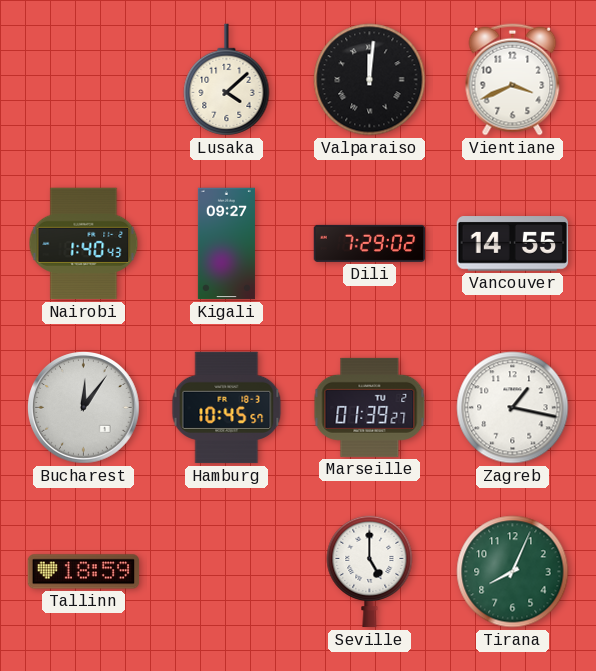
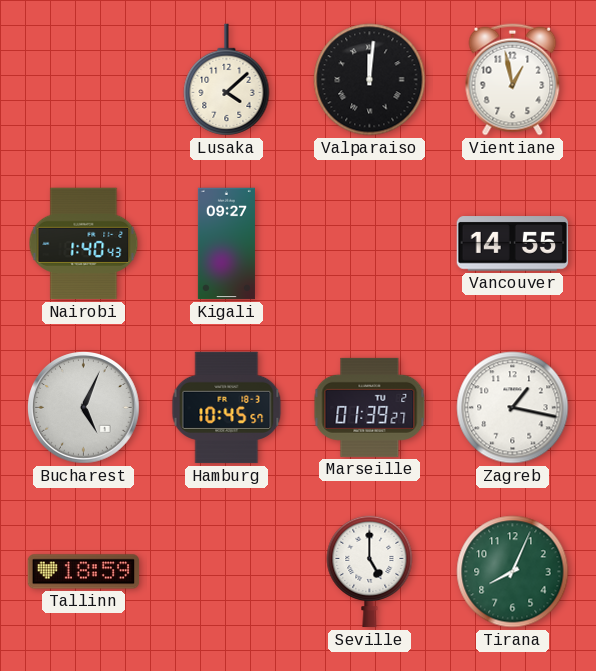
Vientiane: 3:41 -> 12:58
Dili: 7:29 -> none
Bucharest: 12:06 -> 5:04
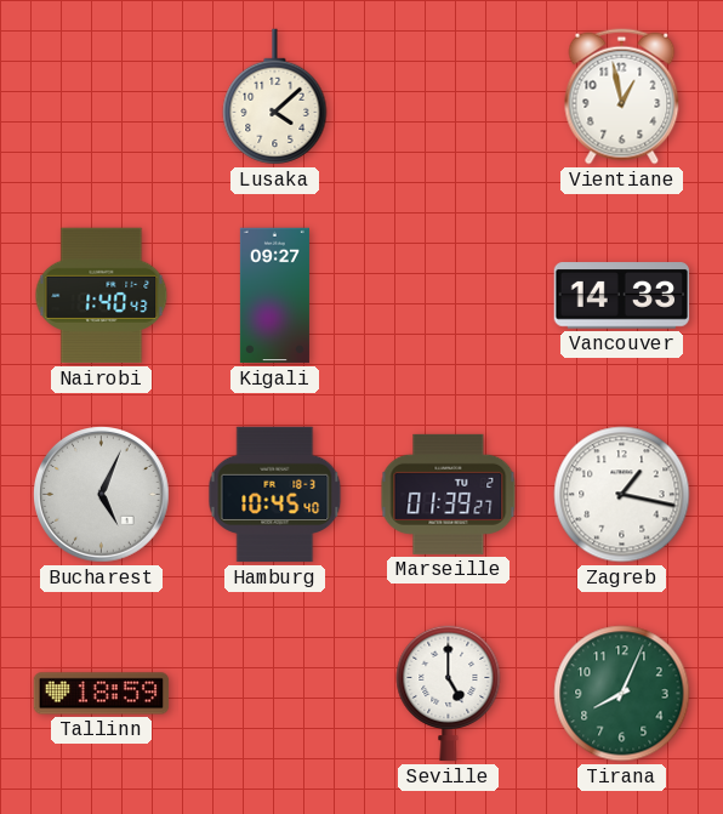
Valparaiso: 12:01 -> none
Vancouver: 14:55 -> 14:33
Hamburg: 10:45:57 -> 10:45:40
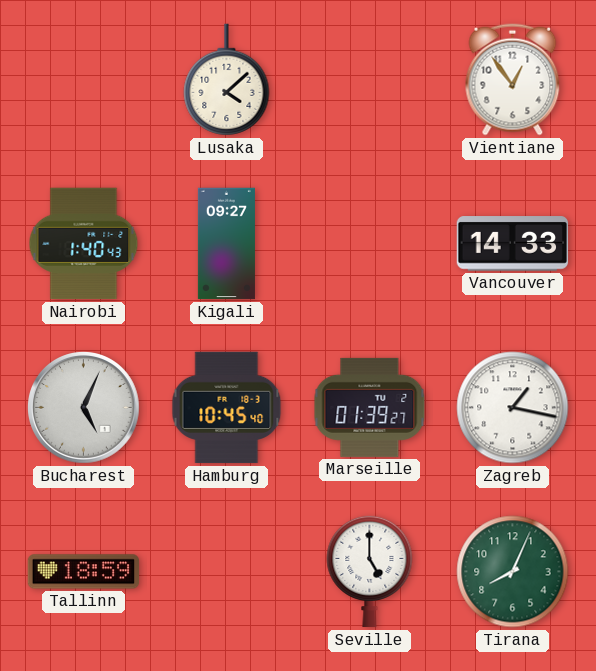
Vientiane: 12:58 -> 12:54
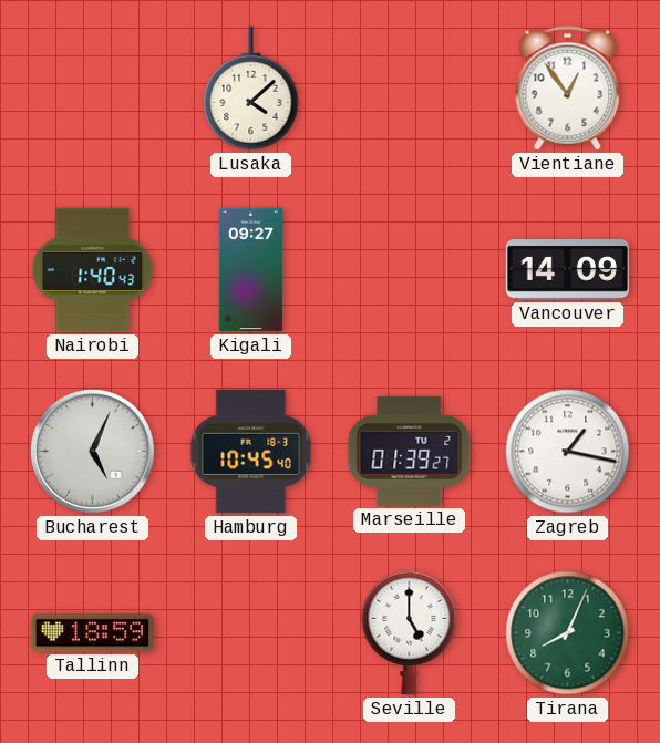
Vancouver: 14:33 -> 14:09
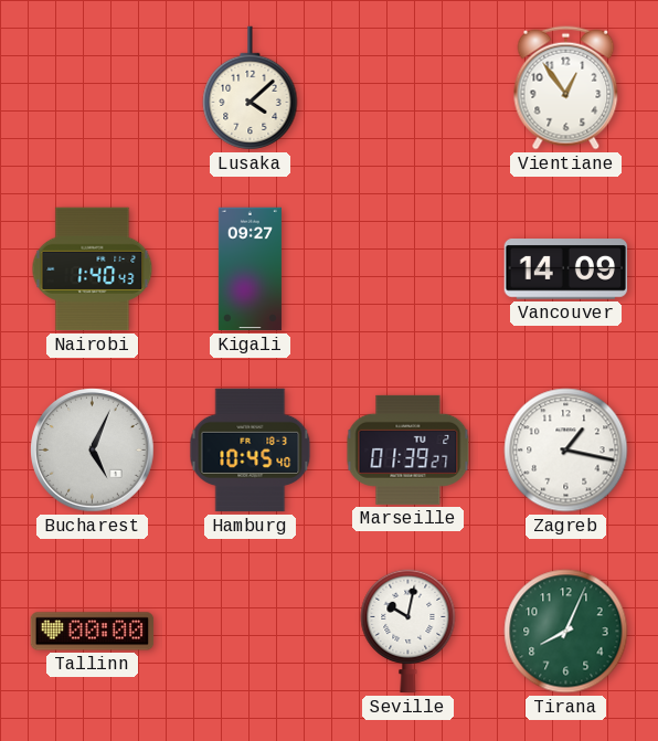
Tallinn: 18:59 -> 00:00
Seville: 5:00 -> 10:02
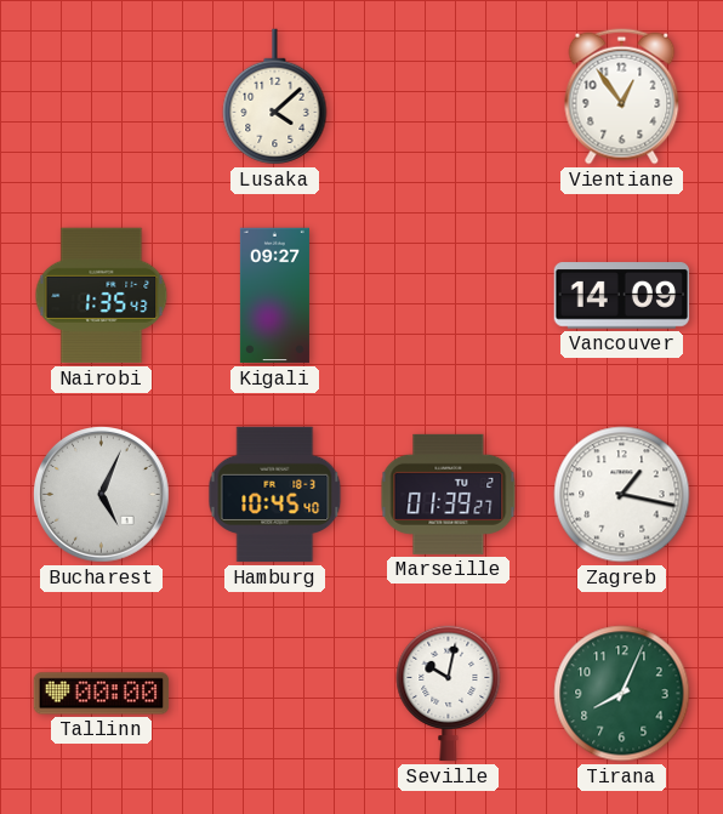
Nairobi: 1:40 -> 1:35
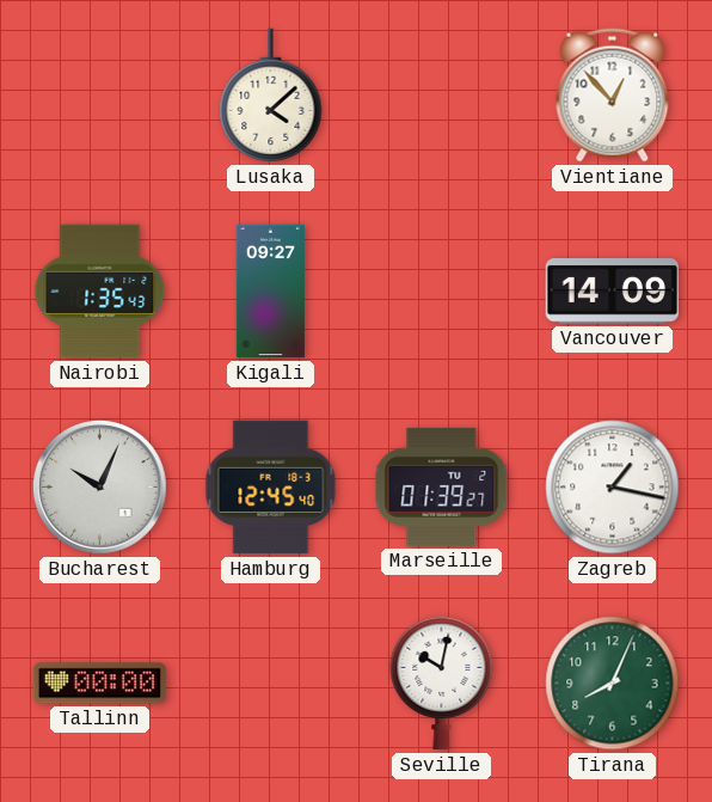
Vientiane: 12:54 -> 12:53
Bucharest: 5:04 -> 10:04
Hamburg: 10:45 -> 12:45
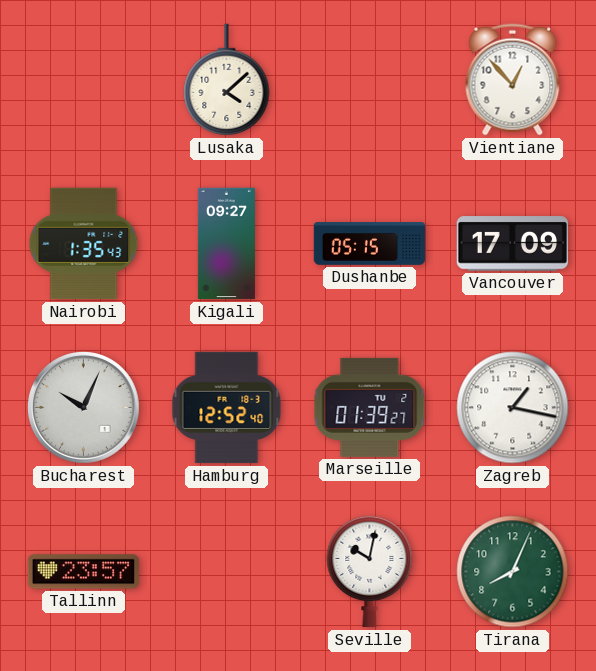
Dushanbe: none -> 05:15
Vancouver: 14:09 -> 17:09
Hamburg: 12:45 -> 12:52
Tallinn: 00:00 -> 23:57
